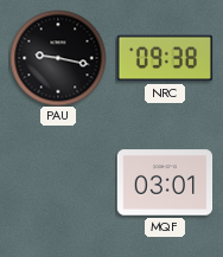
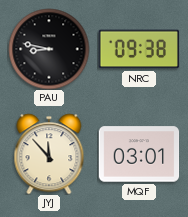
PAU: 9:17 -> 8:47
JYJ: none -> 11:53
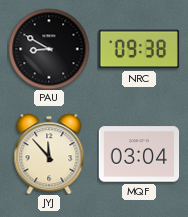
PAU: 8:47 -> 8:50
MQF: 03:01 -> 03:04
